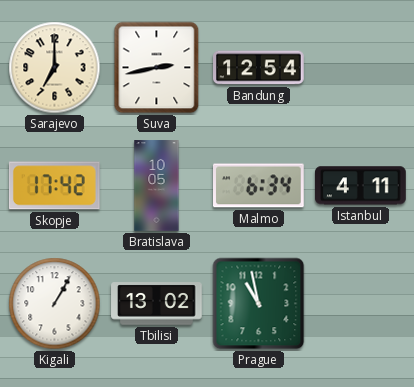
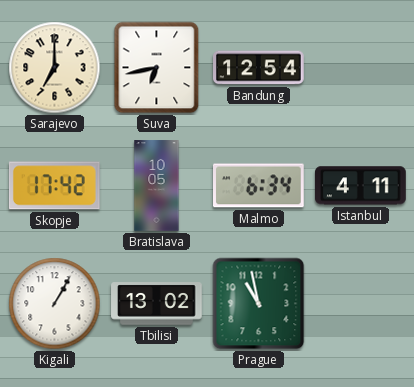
Suva: 2:43 -> 6:43
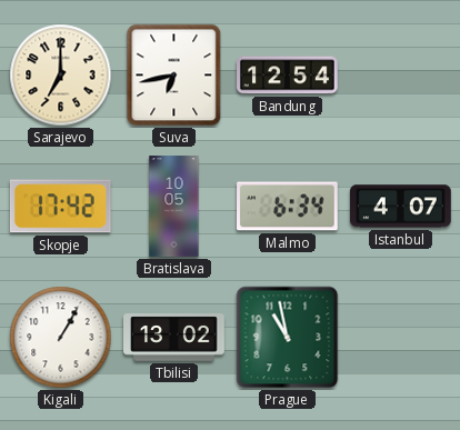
Istanbul: 4:11 -> 4:07
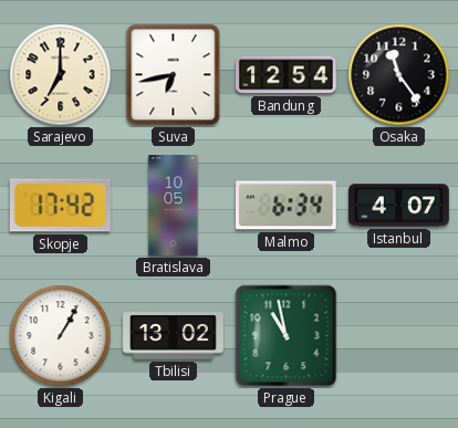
Osaka: none -> 11:24
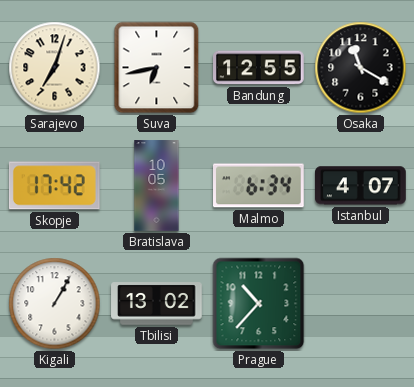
Sarajevo: 7:00 -> 7:03
Bandung: 12:54 -> 12:55
Osaka: 11:24 -> 11:20
Prague: 10:58 -> 10:37
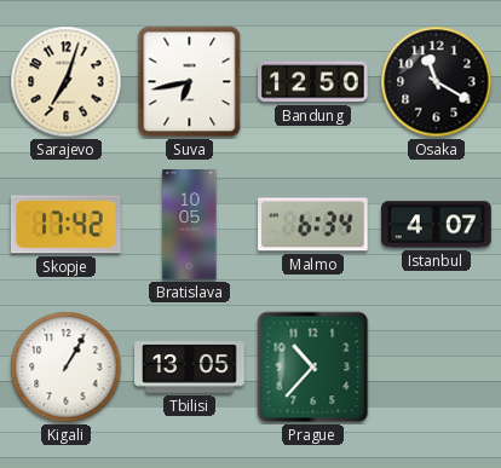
Bandung: 12:55 -> 12:50
Tbilisi: 13:02 -> 13:05
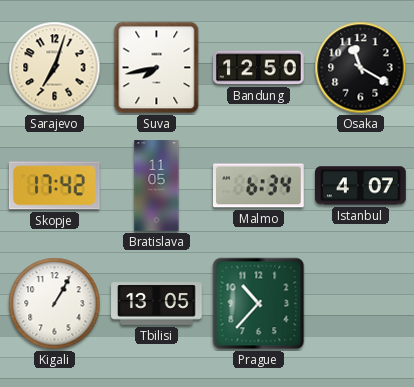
Suva: 6:43 -> 7:43
Bratislava: 10:05 -> 11:05
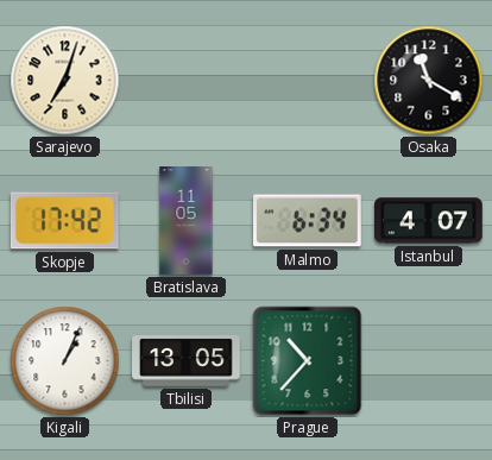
Suva: 7:43 -> none
Bandung: 12:50 -> none
Kigali: 1:05 -> 1:04
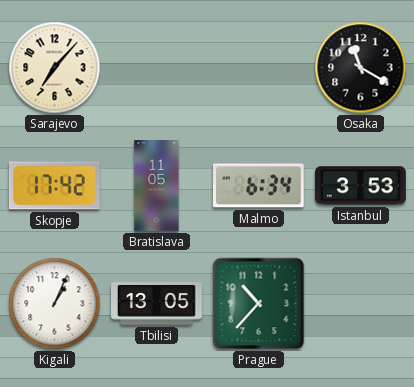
Sarajevo: 7:03 -> 7:07
Istanbul: 4:07 -> 3:53
